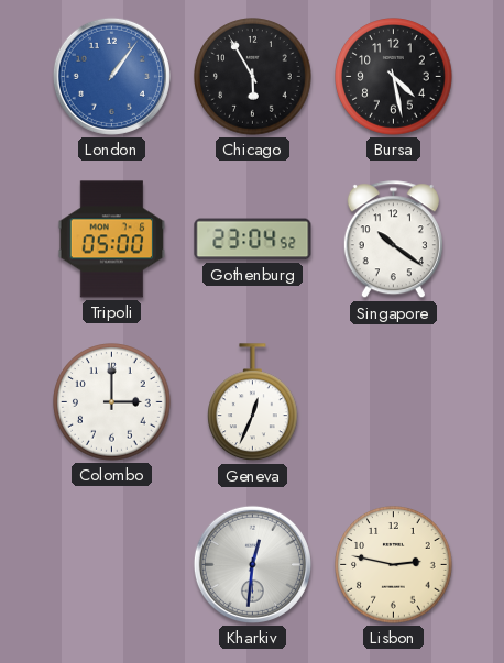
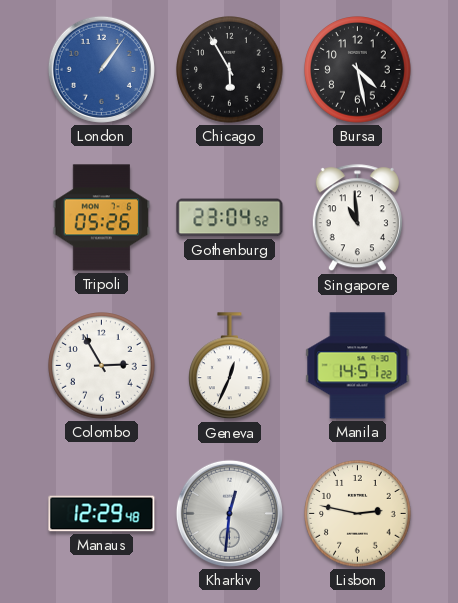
Tripoli: 05:00 -> 05:26
Singapore: 10:21 -> 10:59
Colombo: 3:00 -> 2:55
Manila: none -> 14:51
Manaus: none -> 12:29
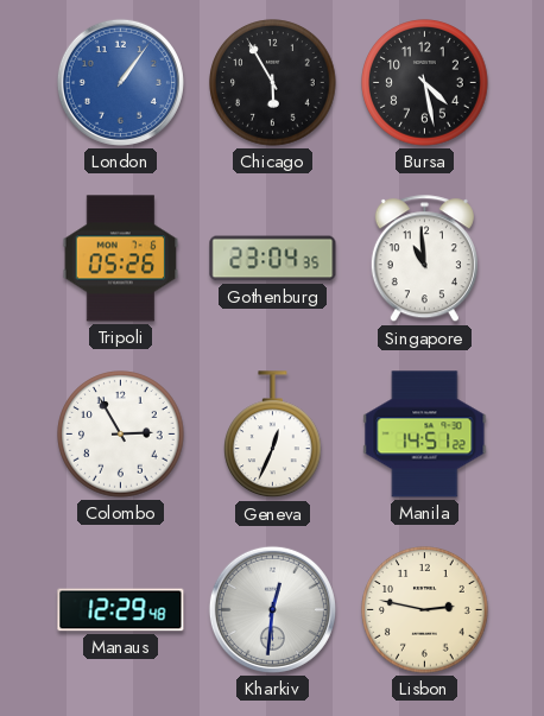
Gothenburg: 23:04:52 -> 23:04:35
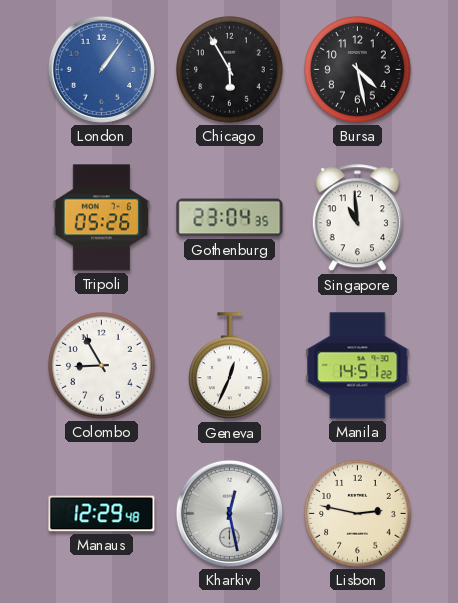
Colombo: 2:55 -> 8:55
Kharkiv: 12:31 -> 12:28
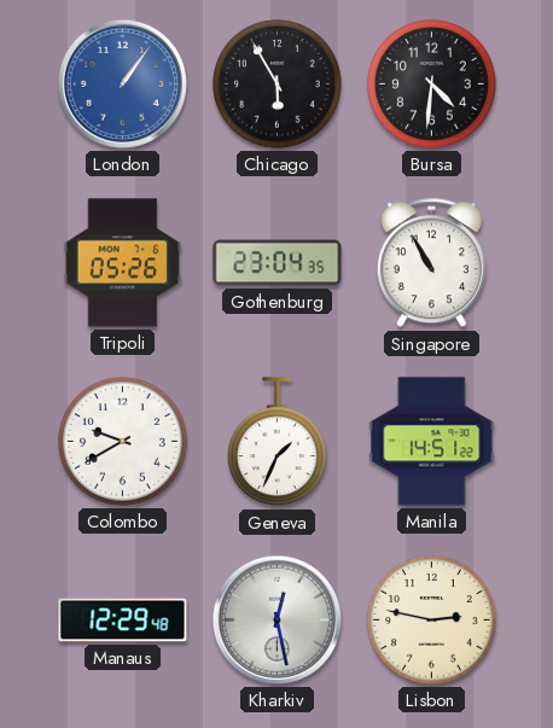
Bursa: 4:28 -> 4:31
Singapore: 10:59 -> 10:55
Colombo: 8:55 -> 9:40
Geneva: 12:34 -> 1:34
